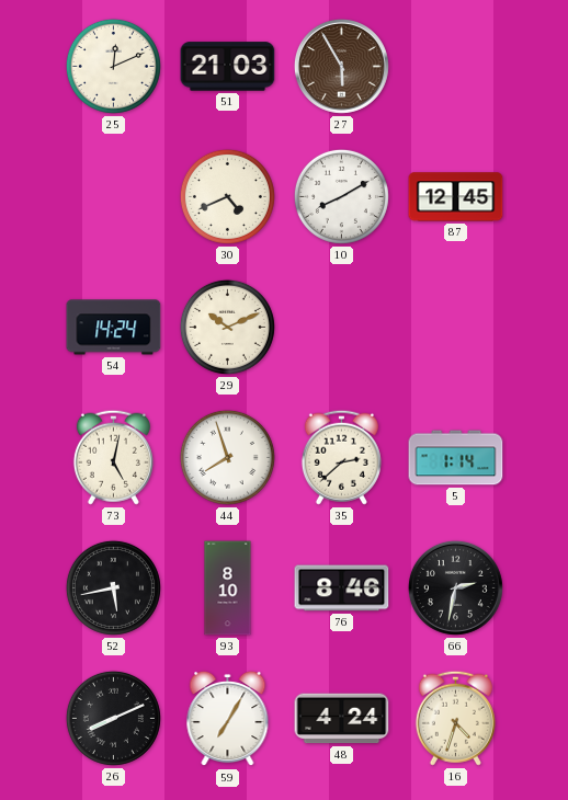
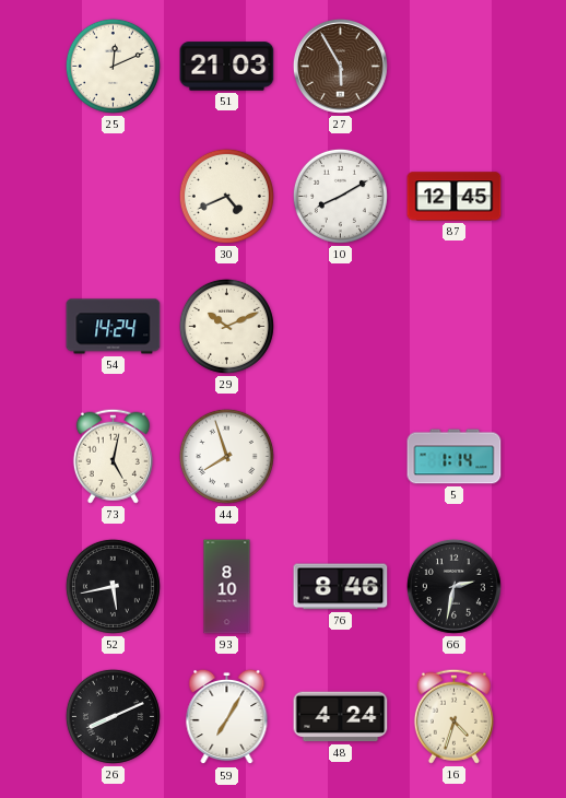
35: 2:38 -> none
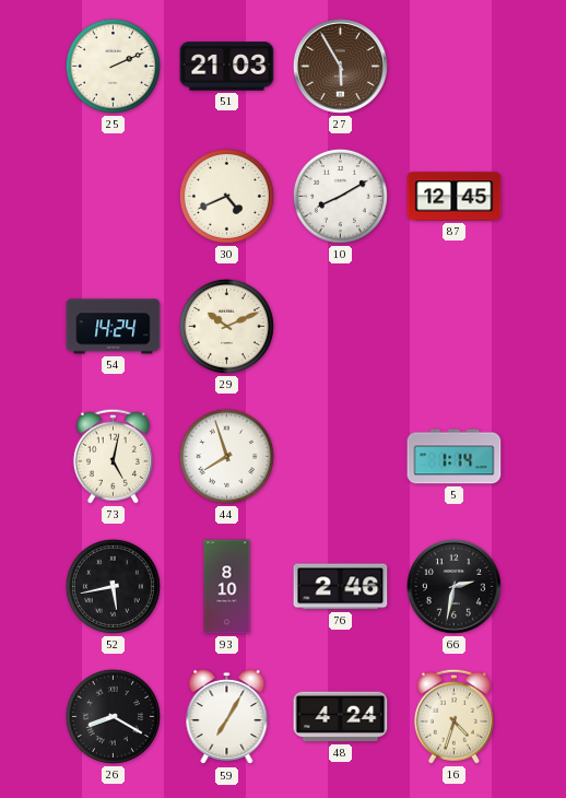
25: 12:11 -> 2:11
76: 8:46 -> 2:46
26: 8:11 -> 8:20
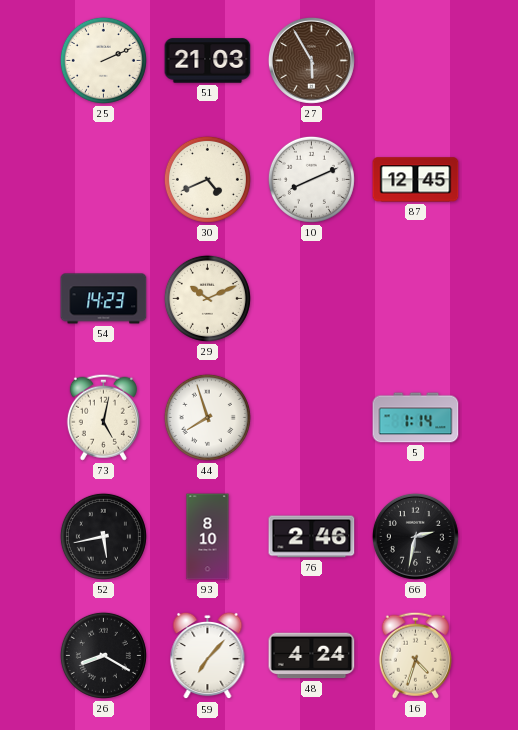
10: 8:10 -> 8:11
54: 14:24 -> 14:23
59: 7:05 -> 7:07
